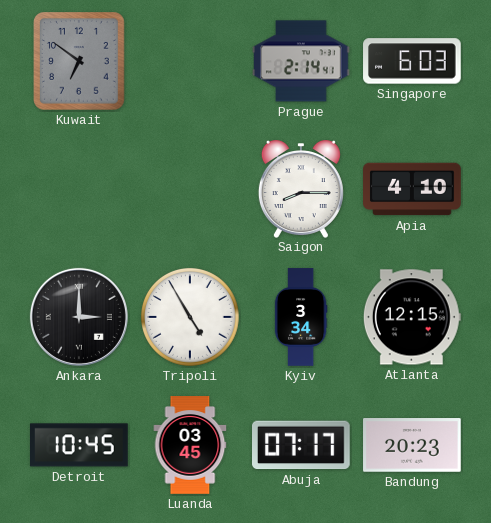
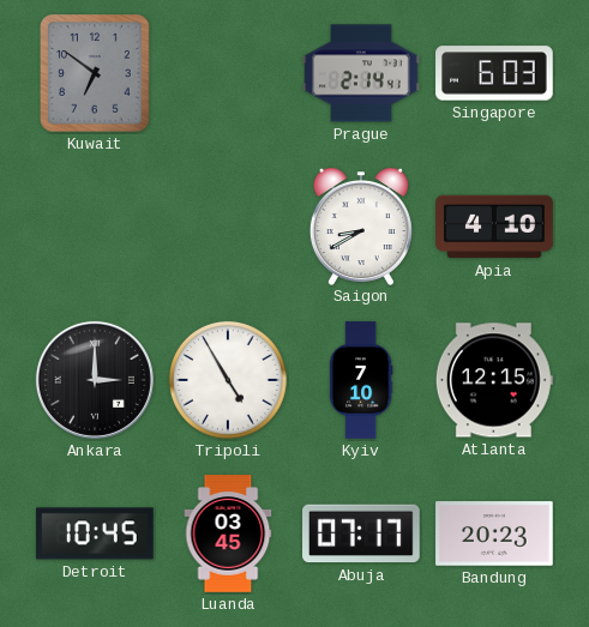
Saigon: 8:15 -> 8:40
Kyiv: 3:34 -> 7:10
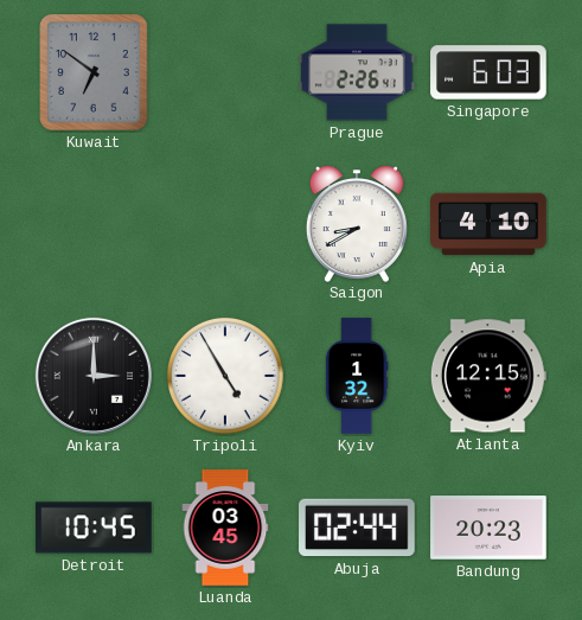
Prague: 2:14 -> 2:26
Kyiv: 7:10 -> 1:32
Abuja: 07:17 -> 02:44
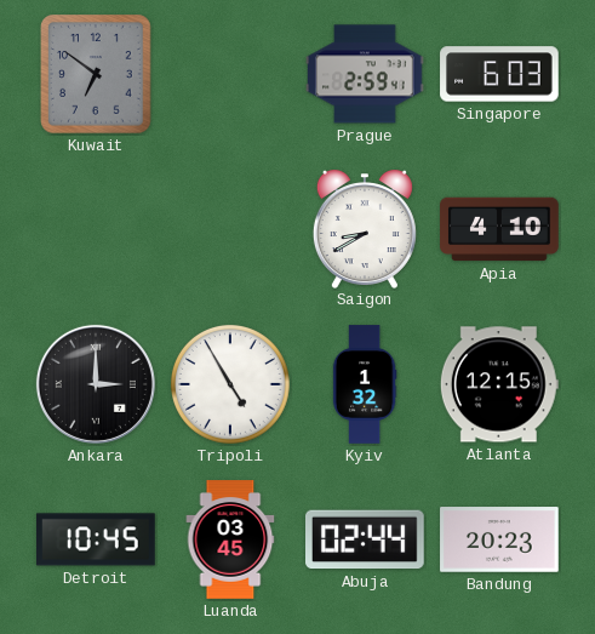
Prague: 2:26 -> 2:59
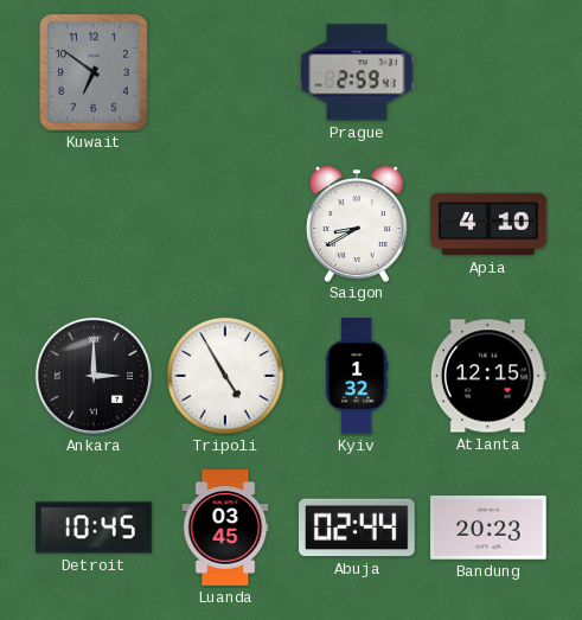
Singapore: 6:03 -> none
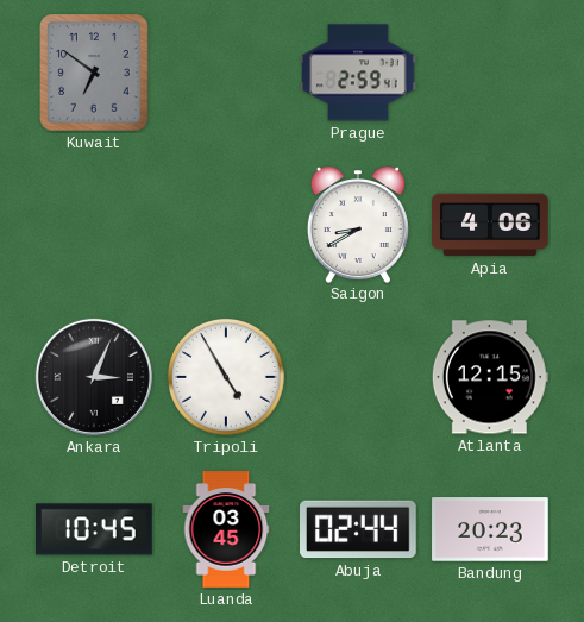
Apia: 4:10 -> 4:06
Ankara: 3:00 -> 3:04
Kyiv: 1:32 -> none
